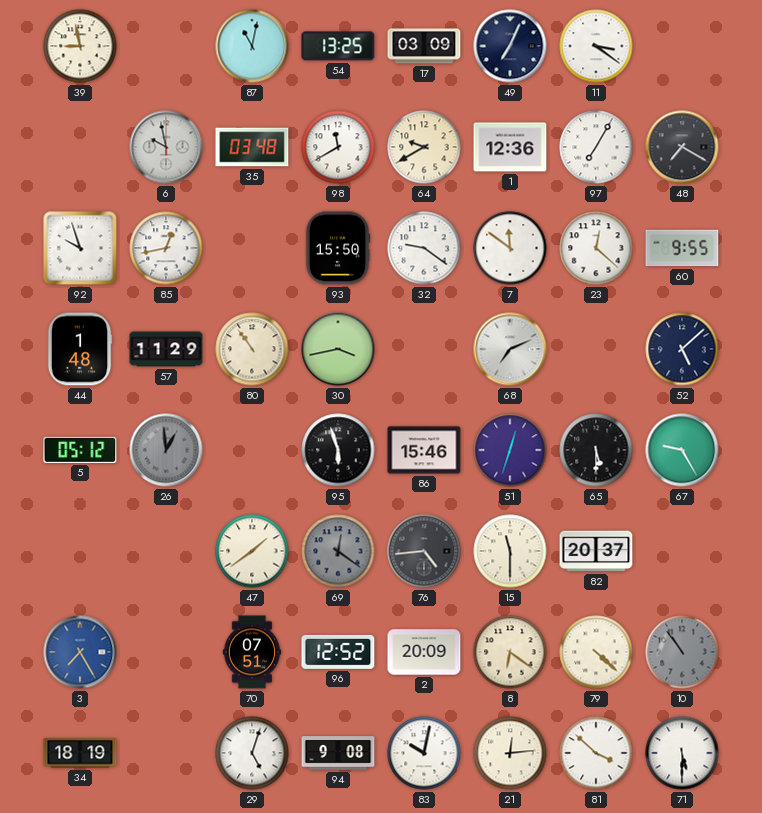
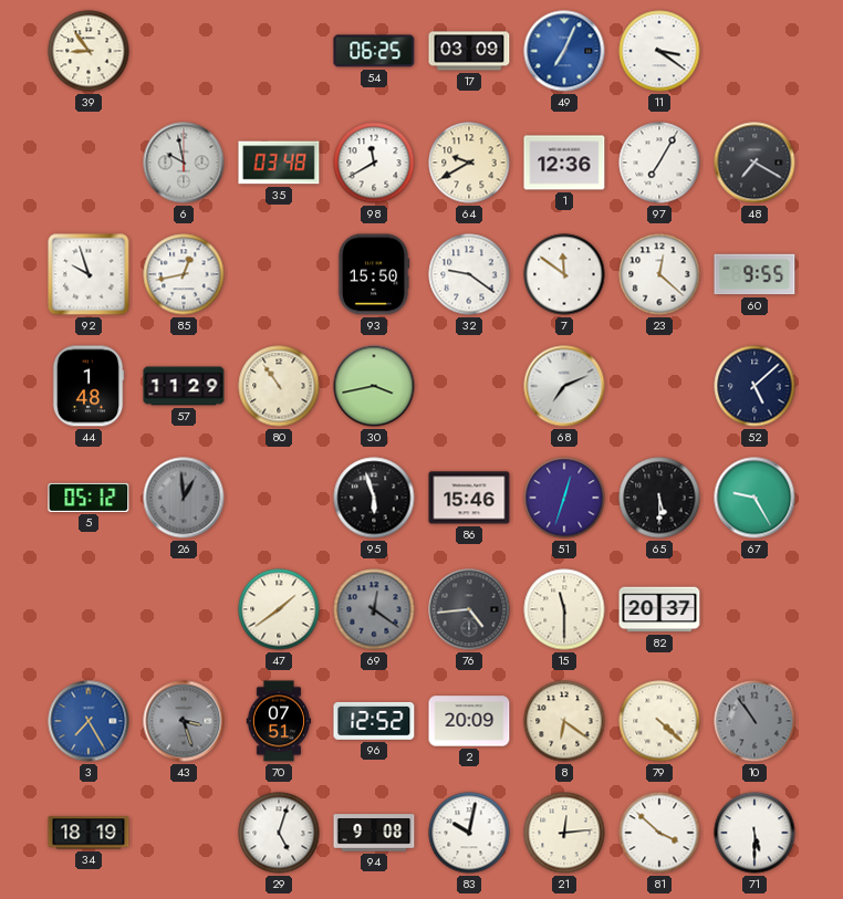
39: 8:58 -> 8:54
87: 11:02 -> none
54: 13:25 -> 06:25
49 dial: navy -> blue
43: none -> 3:27
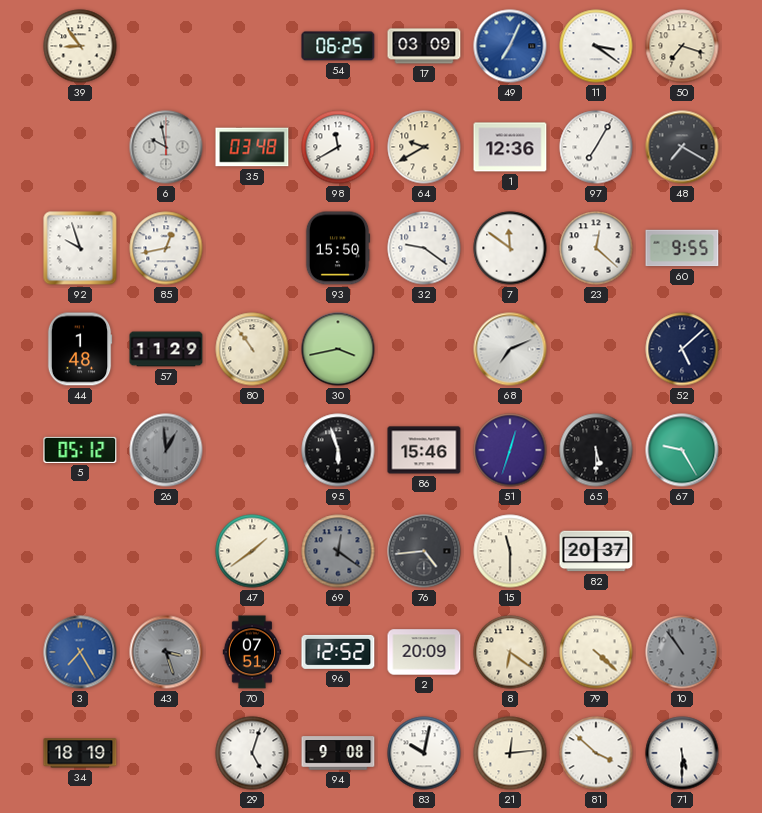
50: none -> 7:18
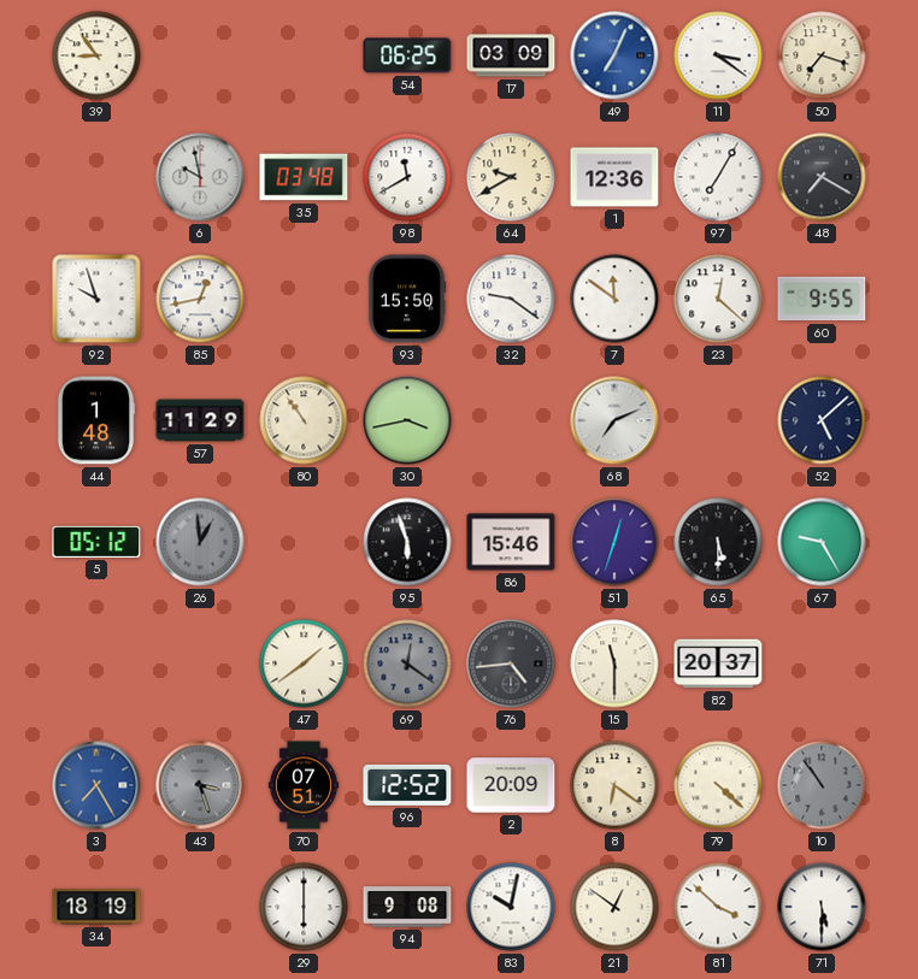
29: 5:03 -> 6:00
21: 12:14 -> 12:51
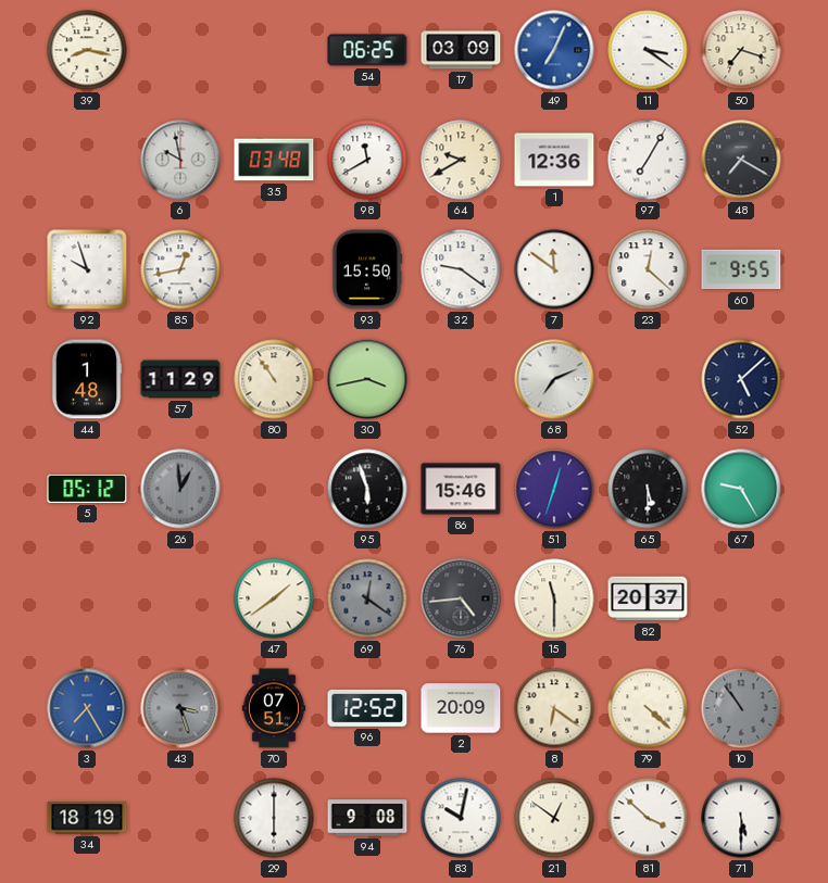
39: 8:54 -> 8:17
